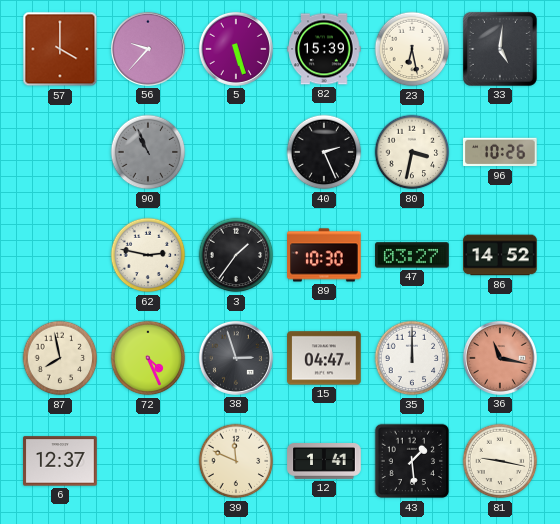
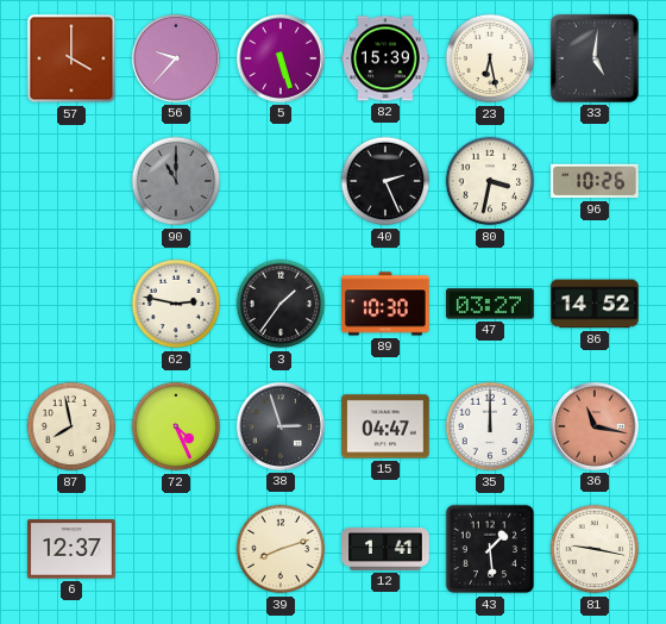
90: 10:56 -> 11:00
39: 11:49 -> 8:12
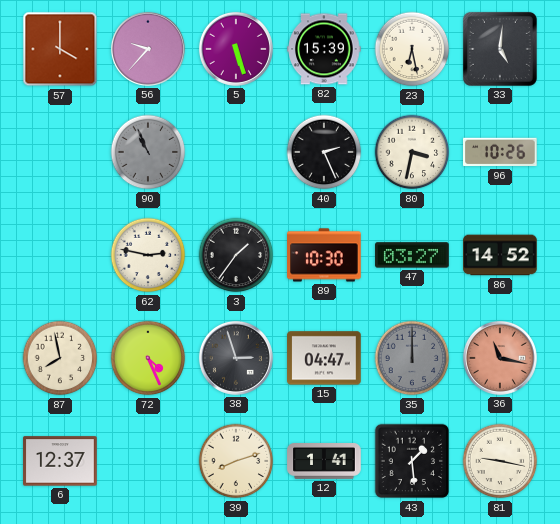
90: 11:00 -> 10:56
35 dial: white -> grey
